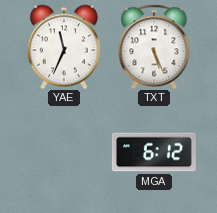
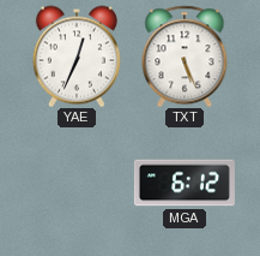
YAE: 11:34 -> 12:34
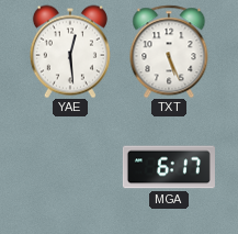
YAE: 12:34 -> 12:29
MGA: 6:12 -> 6:17
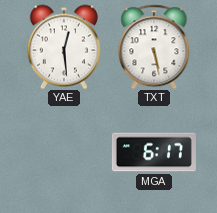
TXT: 5:26 -> 5:28
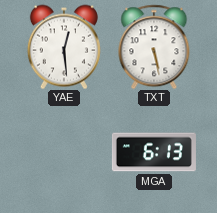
MGA: 6:17 -> 6:13
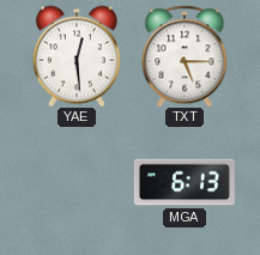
TXT: 5:28 -> 5:15
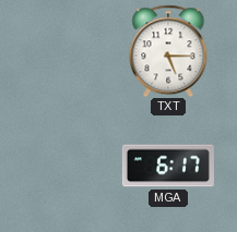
YAE: 12:29 -> none
MGA: 6:13 -> 6:17
